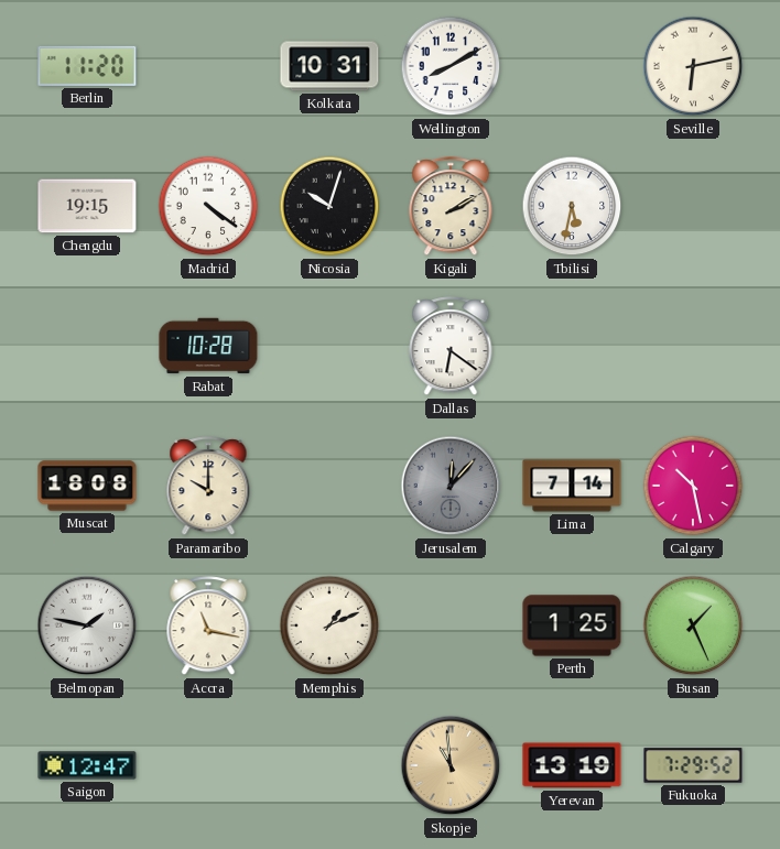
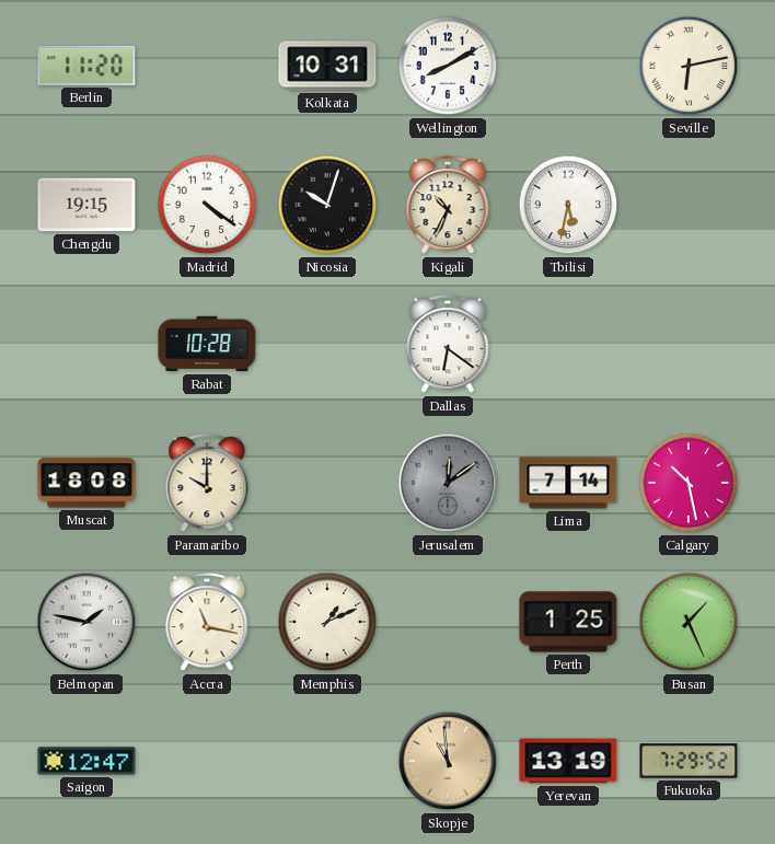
Kigali: 2:10 -> 10:34
Jerusalem: 12:07 -> 12:09
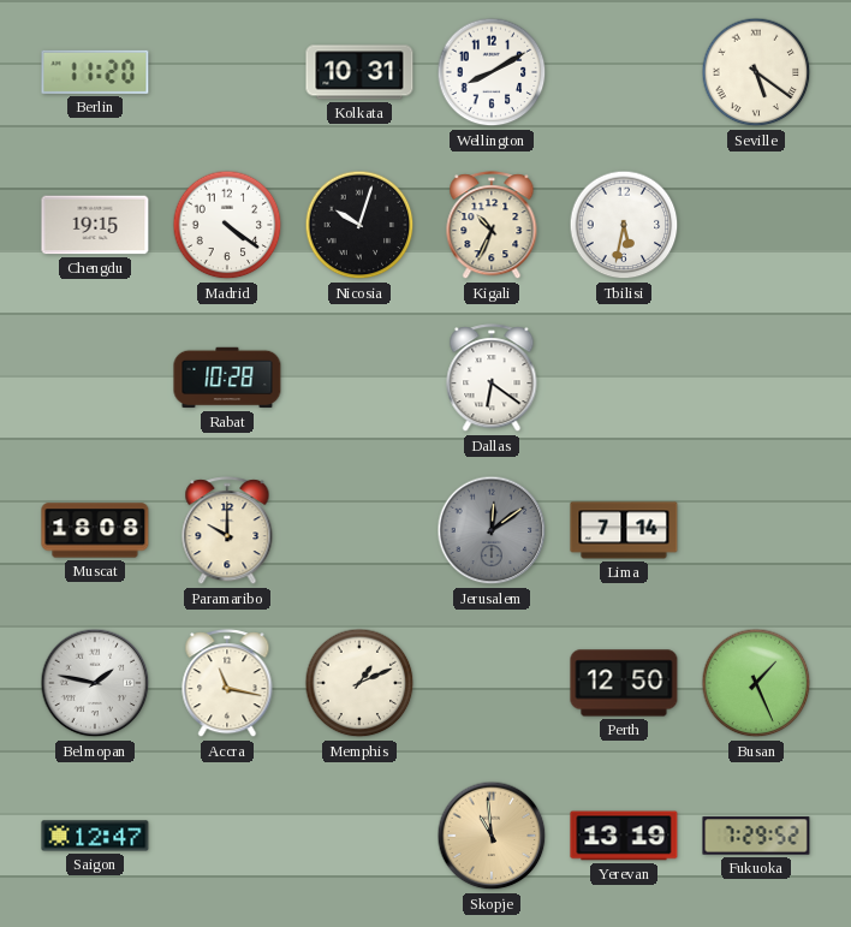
Seville: 6:13 -> 5:21
Calgary: 10:28 -> none
Perth: 1:25 -> 12:50
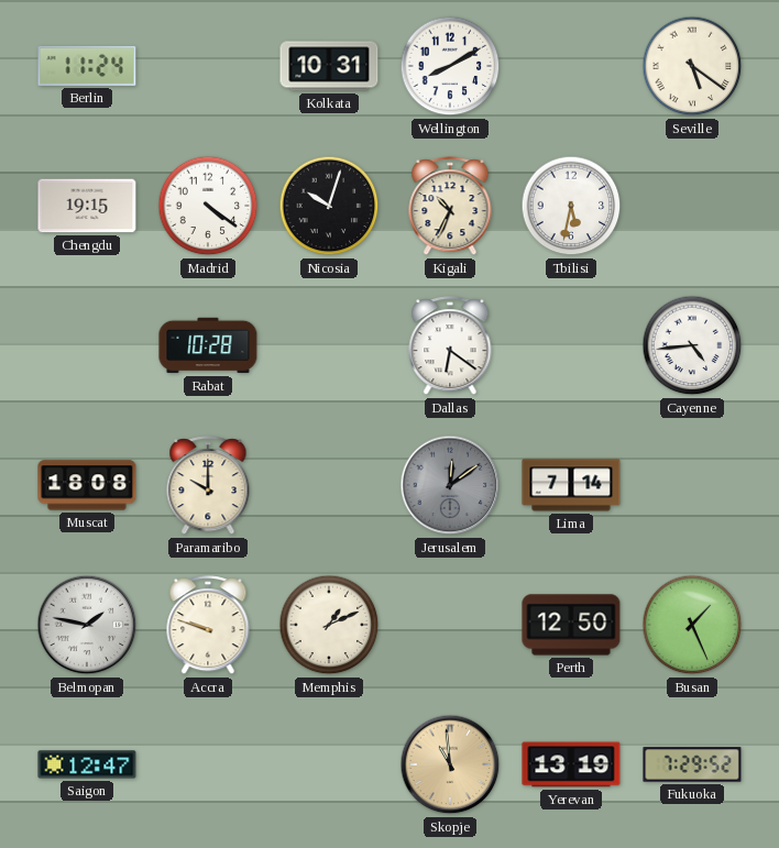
Berlin: 11:20 -> 11:24
Cayenne: none -> 4:44
Accra: 11:17 -> 9:48
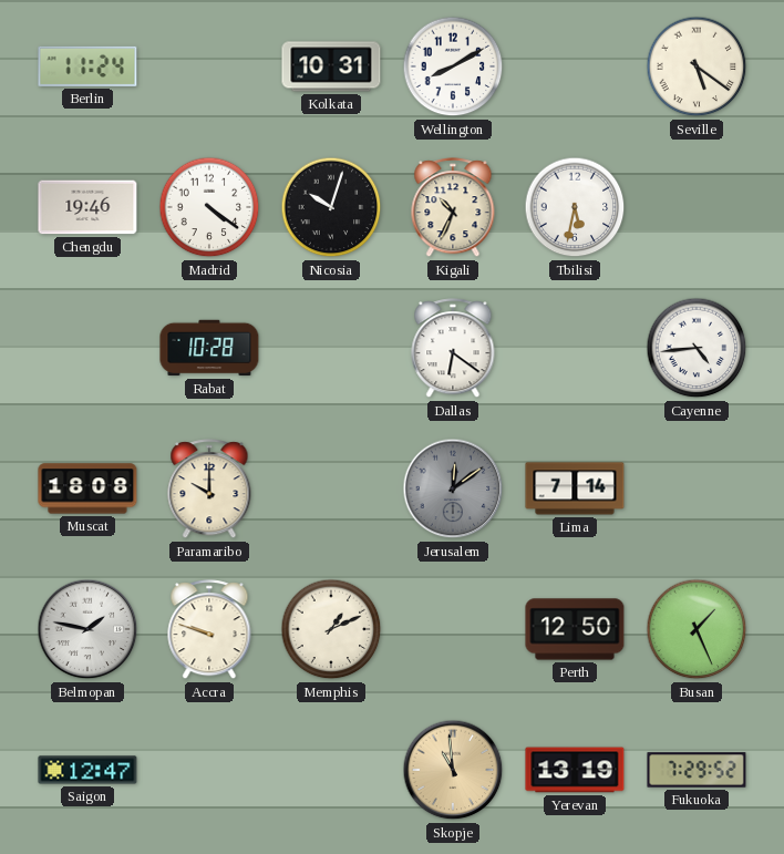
Chengdu: 19:15 -> 19:46
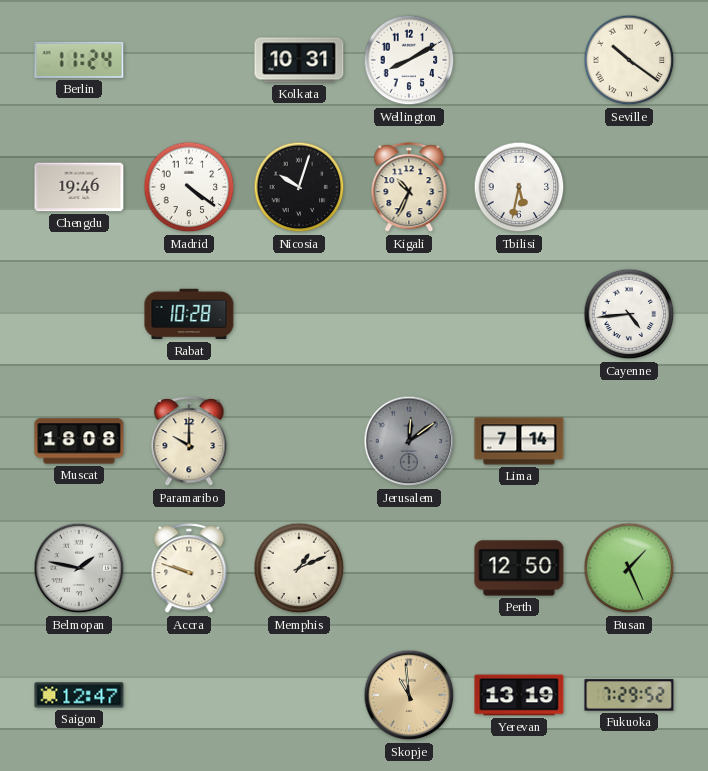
Seville: 5:21 -> 10:21
Dallas: 6:21 -> none
